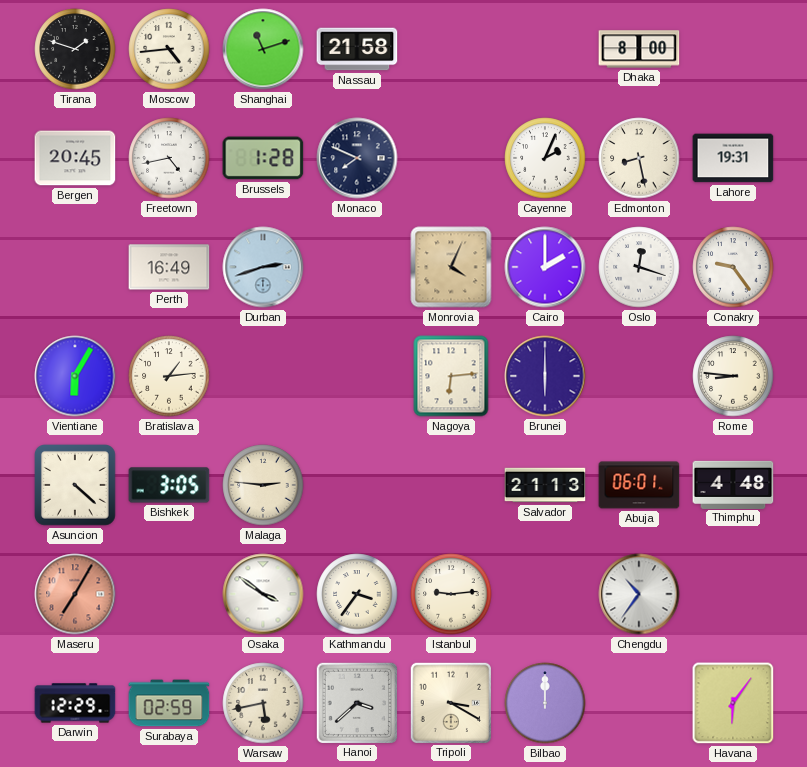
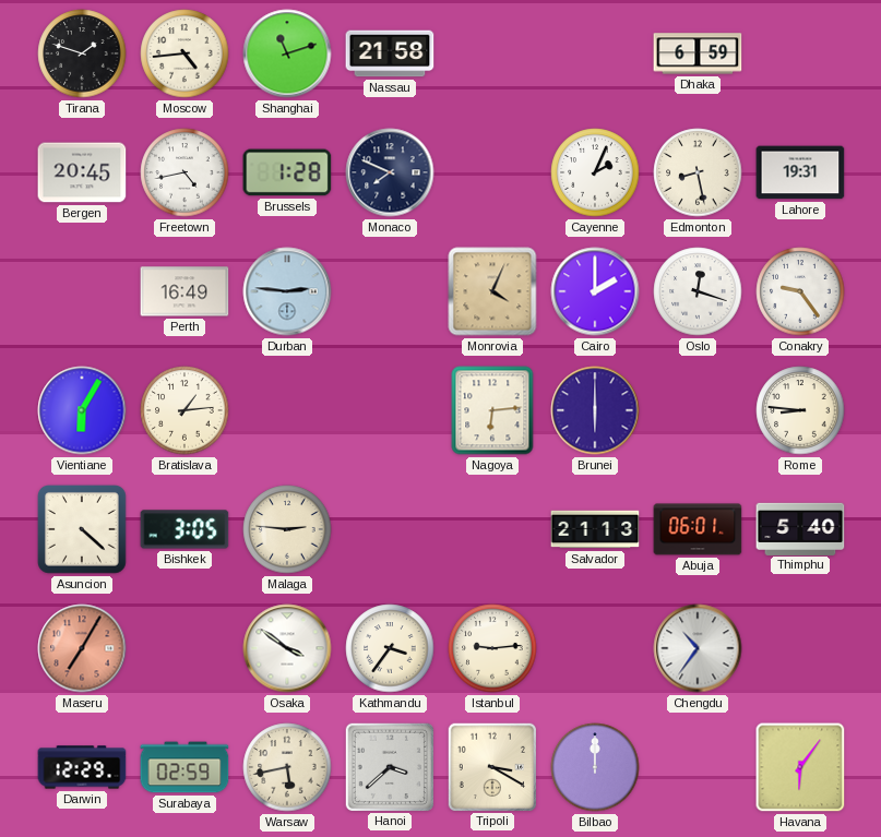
Dhaka: 8:00 -> 6:59
Durban: 2:42 -> 2:46
Thimphu: 4:48 -> 5:40
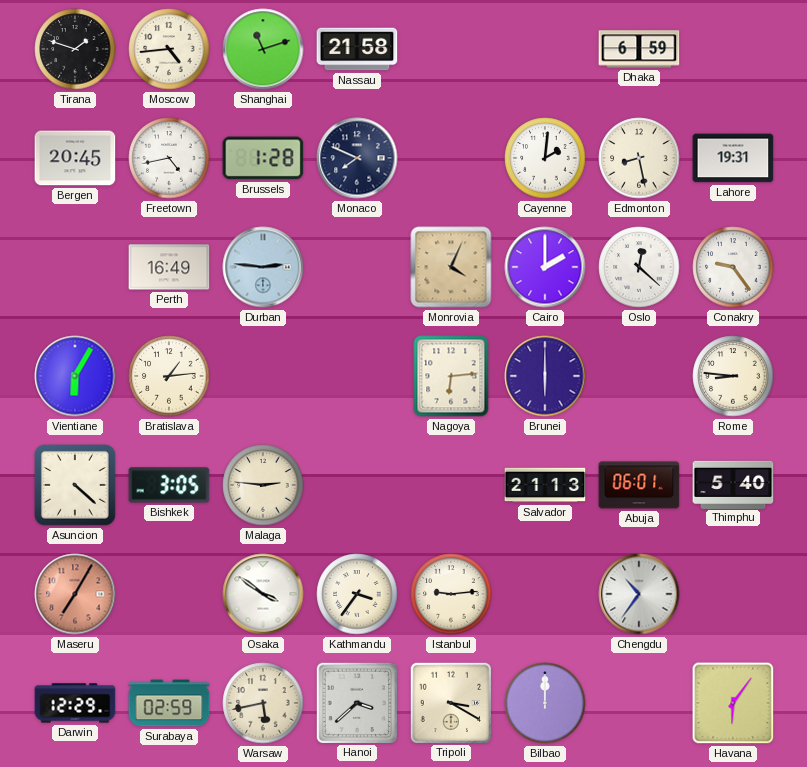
Cayenne: 2:04 -> 2:01
Oslo: 12:18 -> 12:22
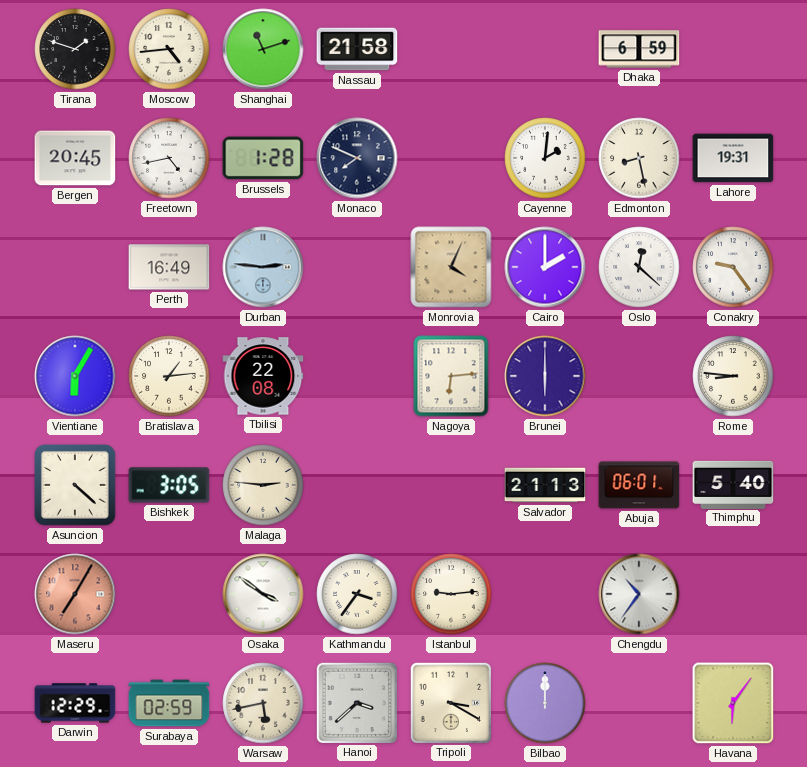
Tbilisi: none -> 22:08
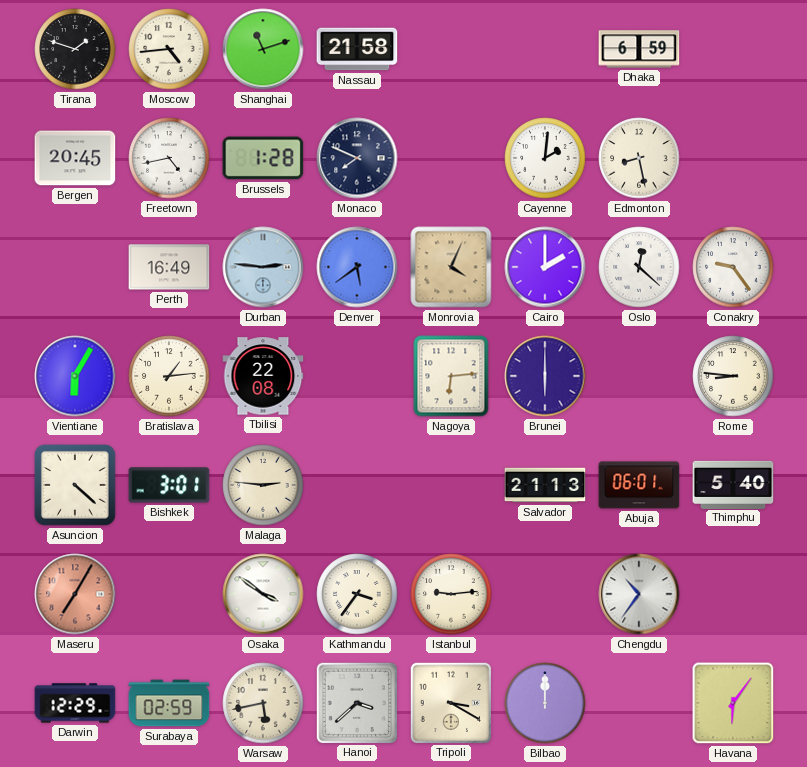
Lahore: 19:31 -> none
Denver: none -> 5:39
Bishkek: 3:05 -> 3:01
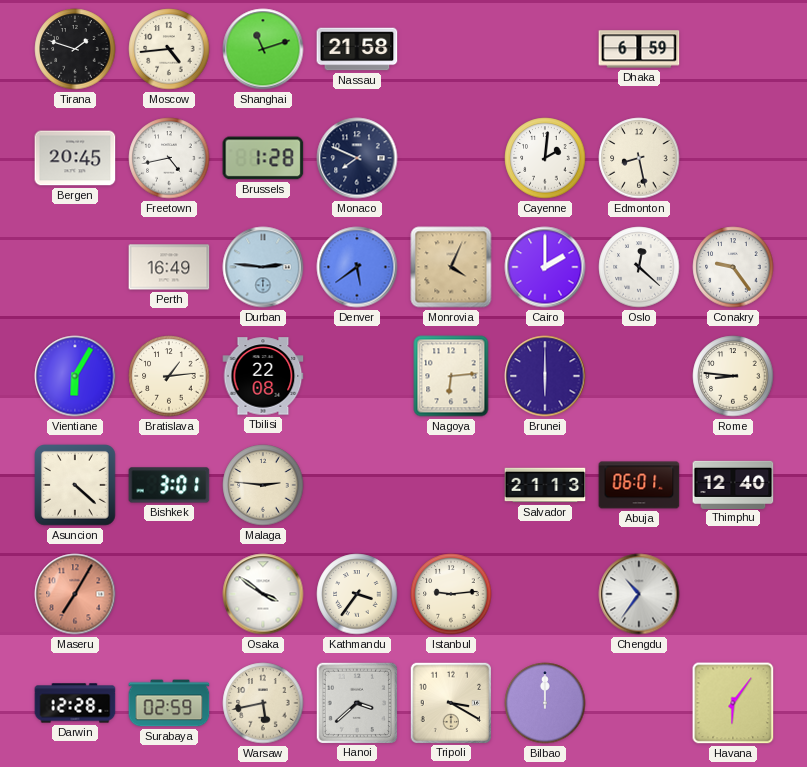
Thimphu: 5:40 -> 12:40
Darwin: 12:29 -> 12:28
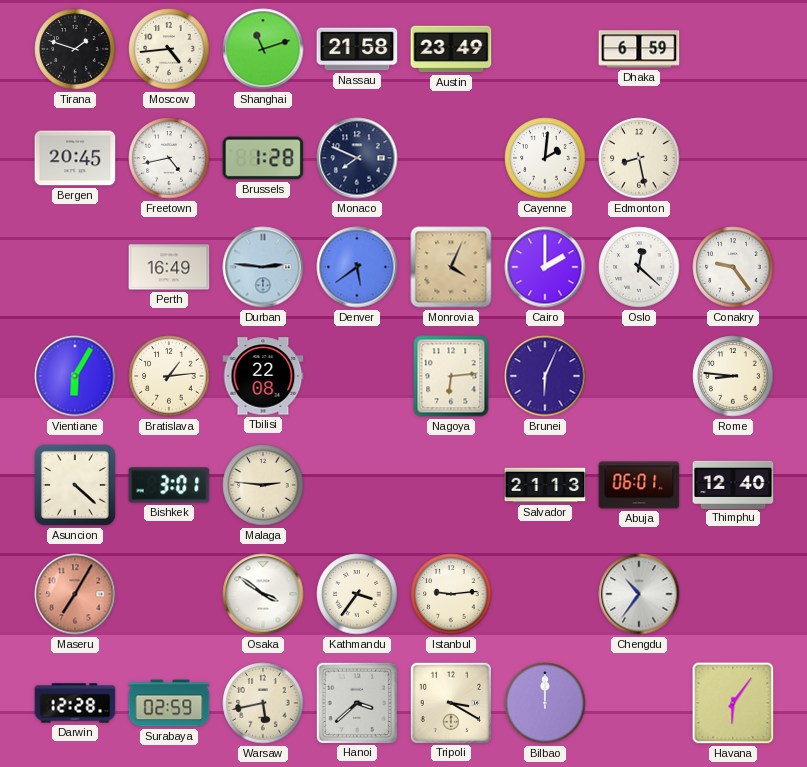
Austin: none -> 23:49
Brunei: 6:00 -> 6:04
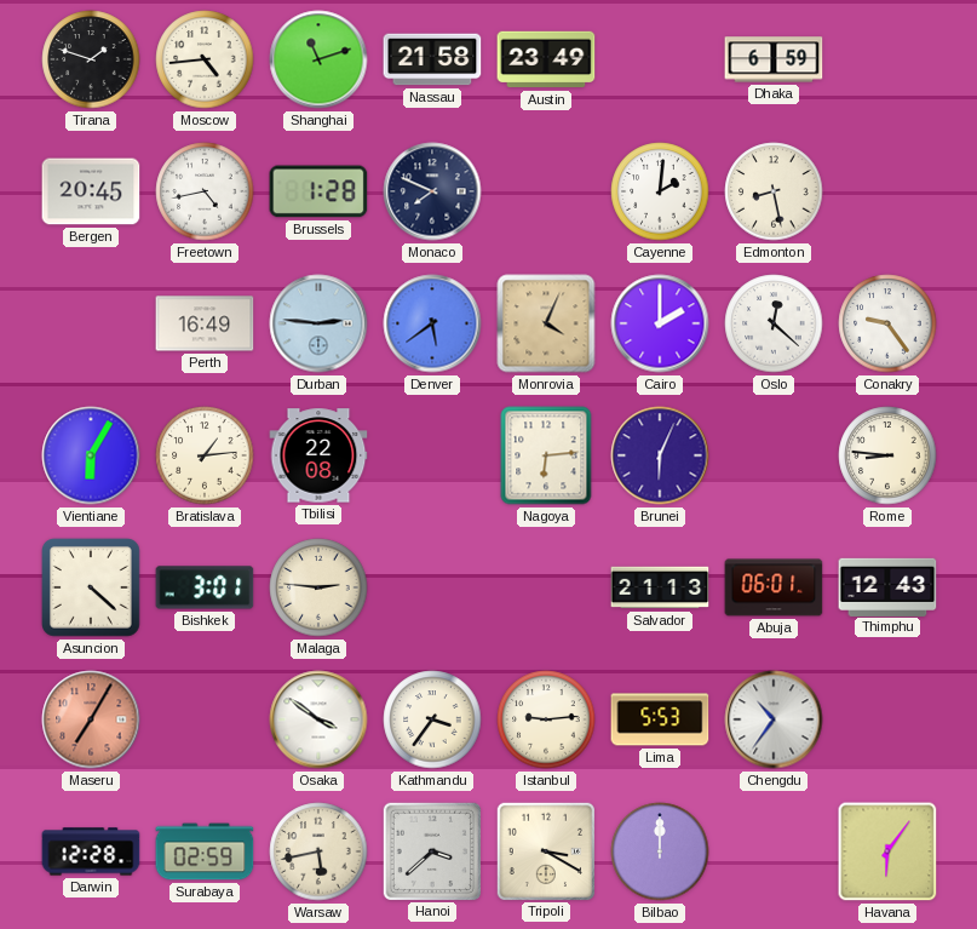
Thimphu: 12:40 -> 12:43
Lima: none -> 5:53
